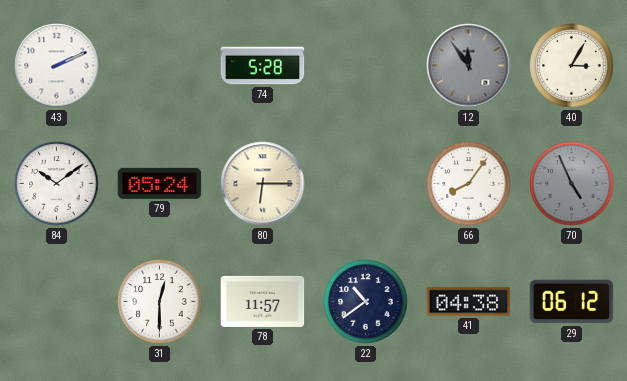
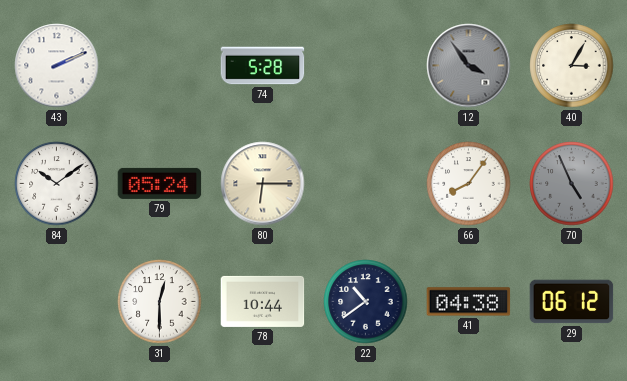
12: 11:54 -> 3:54
78: 11:57 -> 10:44
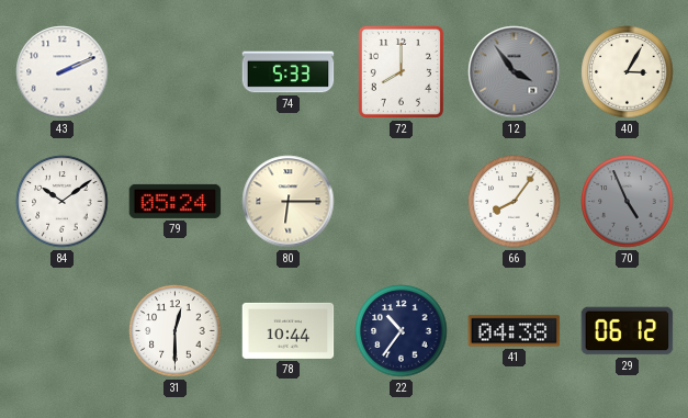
74: 5:28 -> 5:33
72: none -> 8:00
22: 10:39 -> 10:36
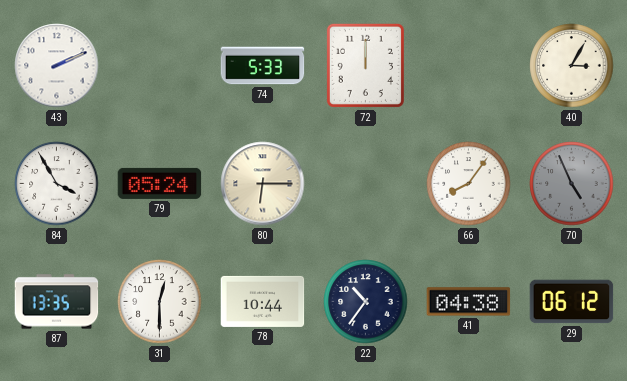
72: 8:00 -> 12:00
12: 3:54 -> none
84: 10:09 -> 3:55
87: none -> 13:35
